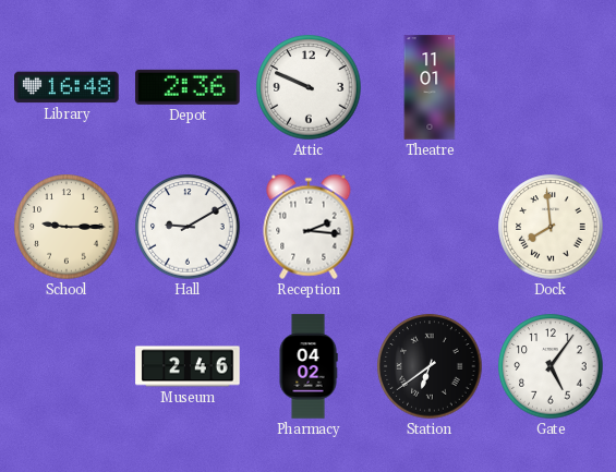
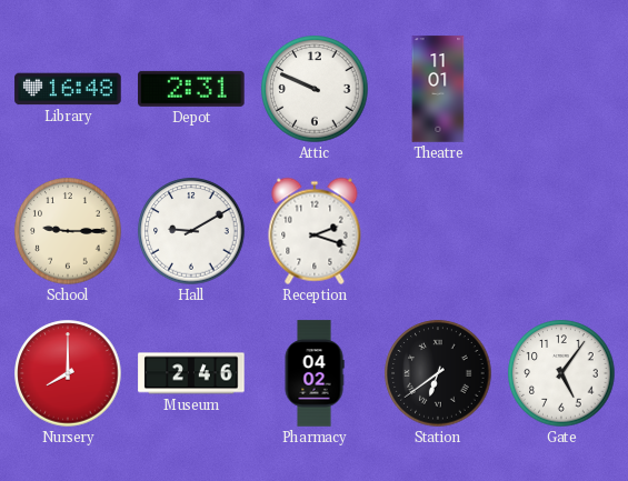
Depot: 2:36 -> 2:31
Reception: 2:16 -> 2:18
Dock: 7:59 -> none
Nursery: none -> 8:00
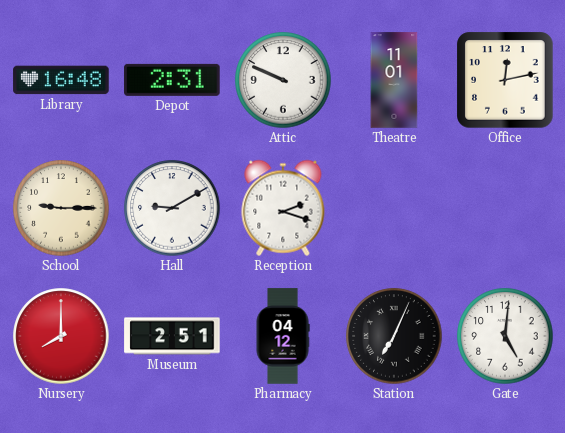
Office: none -> 12:13
Museum: 2:46 -> 2:51
Pharmacy: 04:02 -> 04:12
Station: 6:39 -> 7:04
Gate: 5:06 -> 5:01
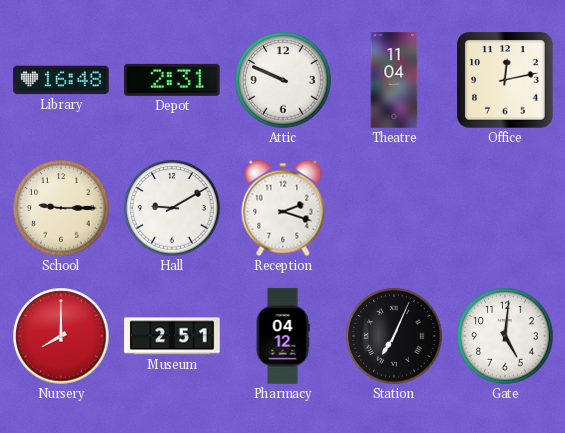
Theatre: 11:01 -> 11:04
